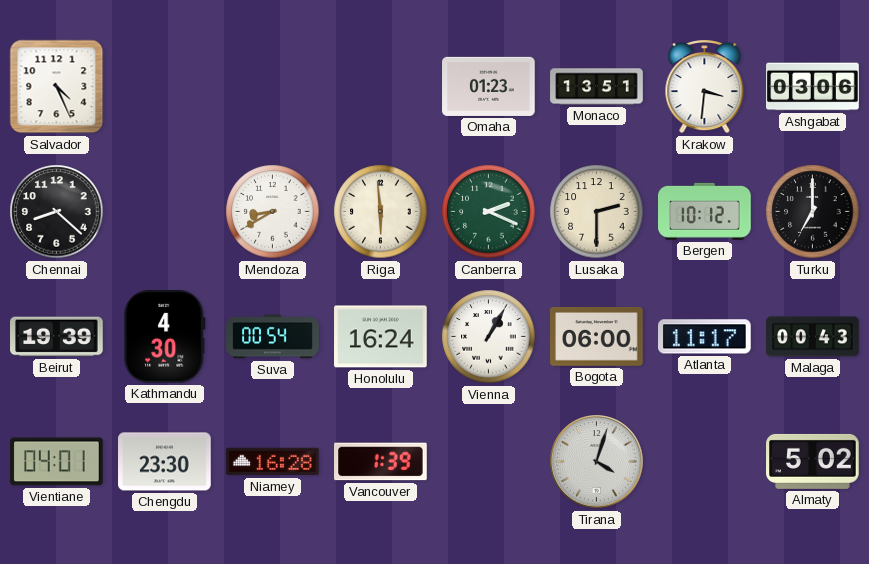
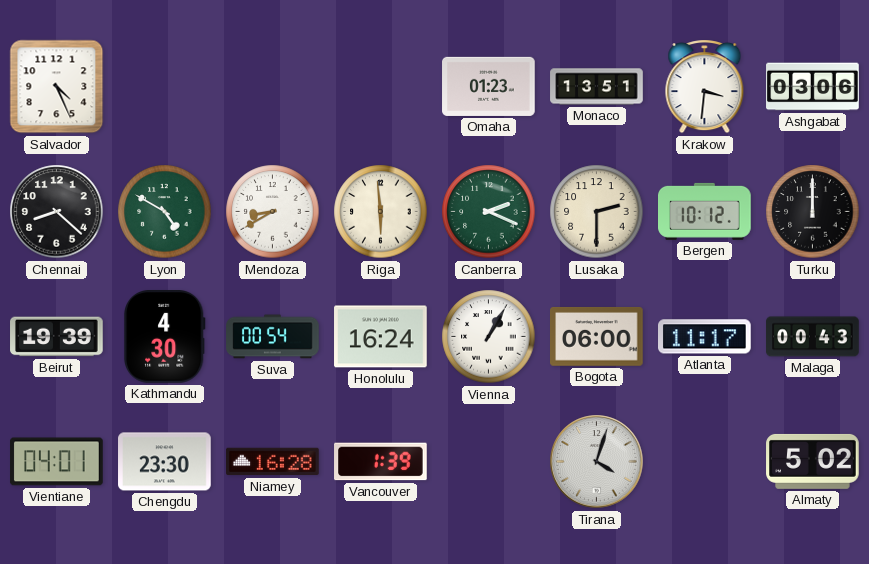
Lyon: none -> 4:50
Turku: 7:00 -> 12:00
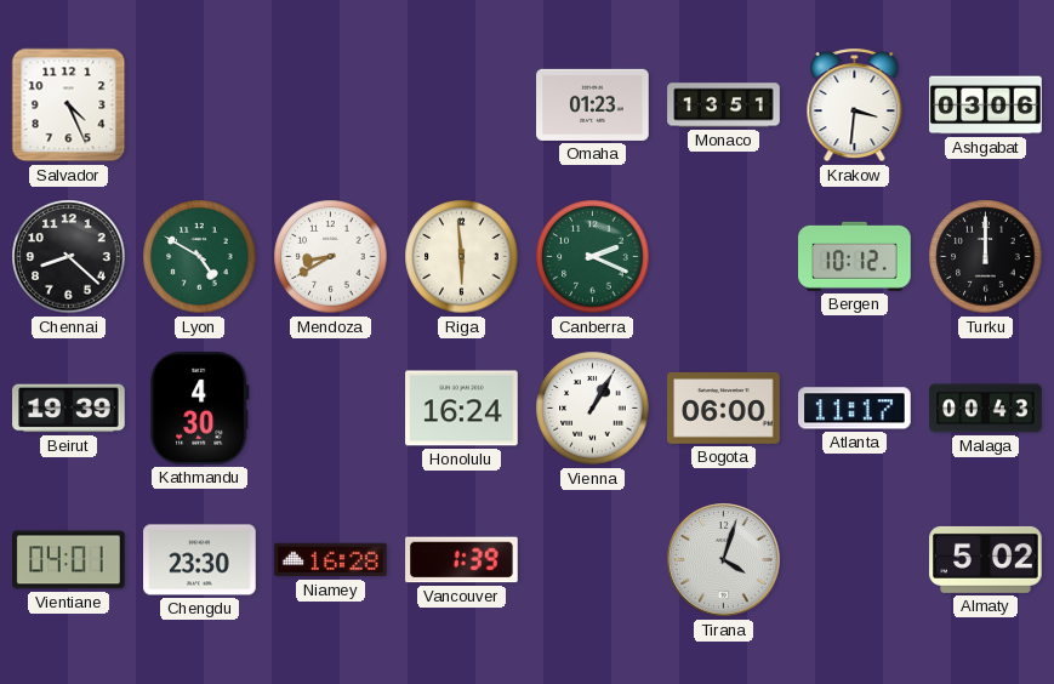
Lusaka: 2:30 -> none
Suva: 00:54 -> none
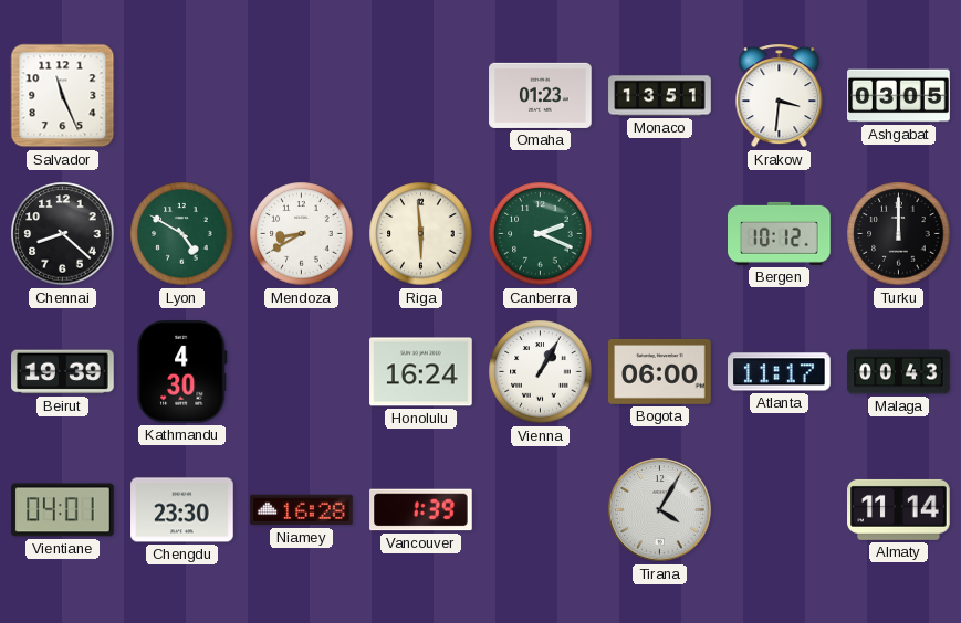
Salvador: 4:26 -> 11:26
Ashgabat: 03:06 -> 03:05
Tirana: 4:03 -> 4:05
Almaty: 5:02 -> 11:14
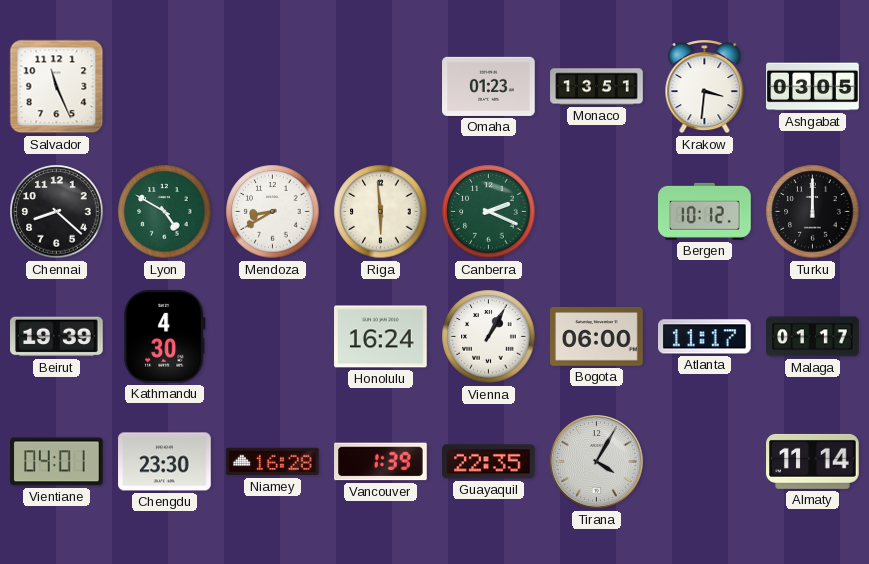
Malaga: 00:43 -> 01:17
Guayaquil: none -> 22:35
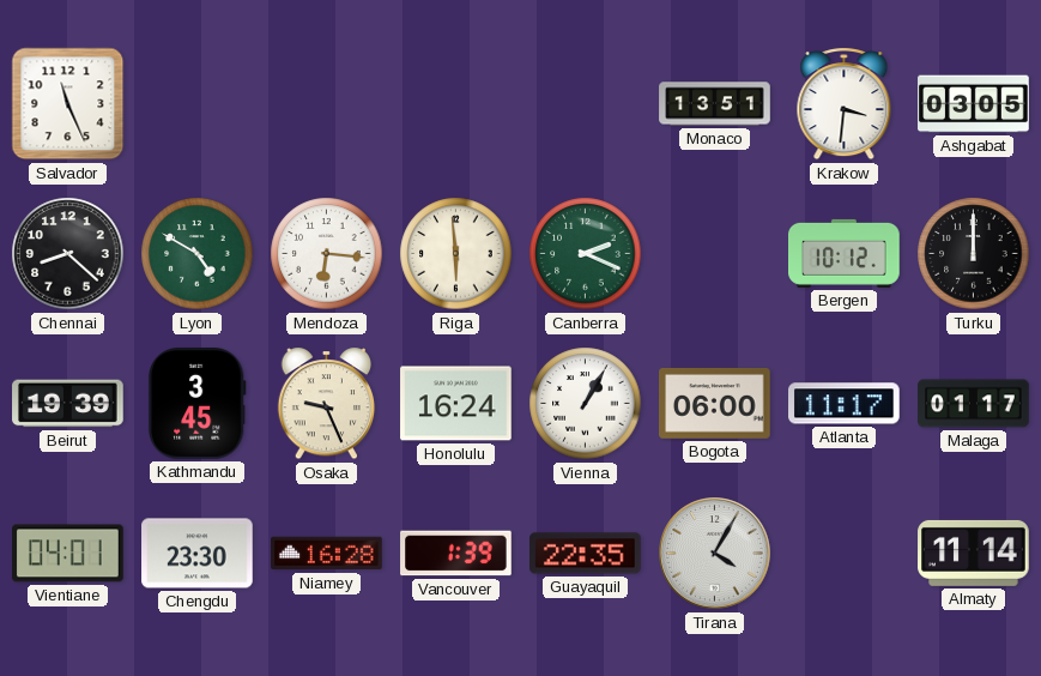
Omaha: 01:23 -> none
Mendoza: 8:40 -> 6:16
Kathmandu: 4:30 -> 3:45
Osaka: none -> 9:26
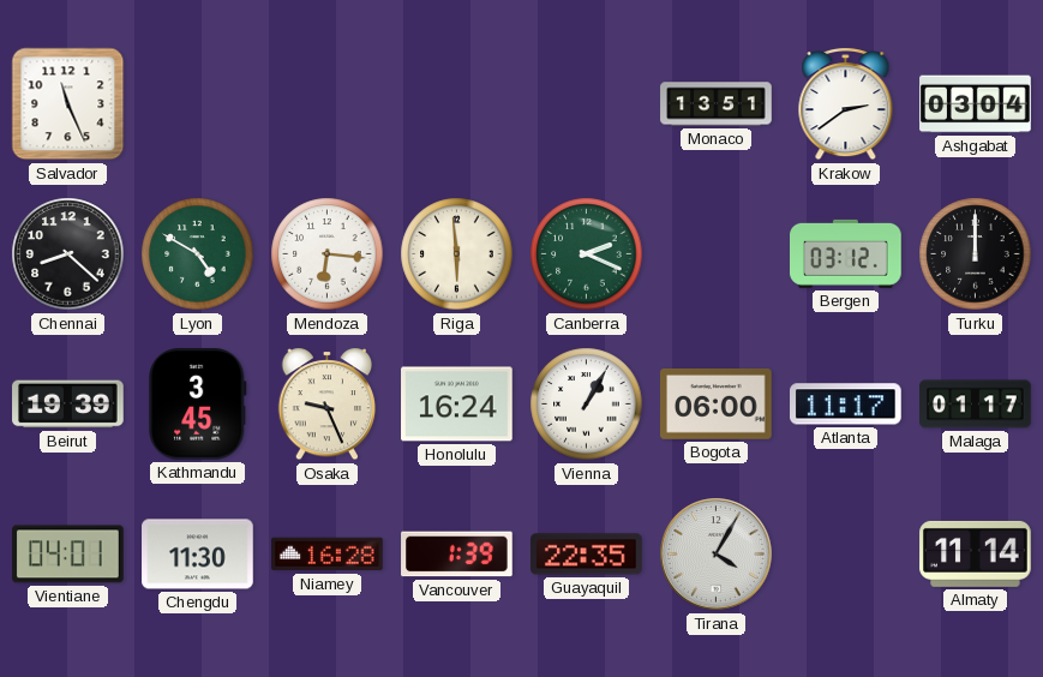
Krakow: 3:31 -> 2:39
Ashgabat: 03:05 -> 03:04
Bergen: 10:12 -> 03:12
Chengdu: 23:30 -> 11:30
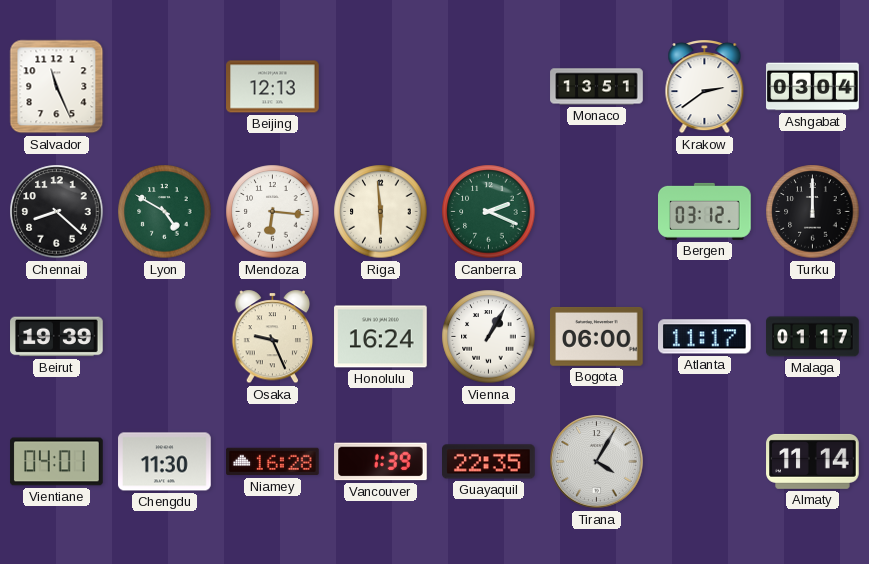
Beijing: none -> 12:13
Kathmandu: 3:45 -> none
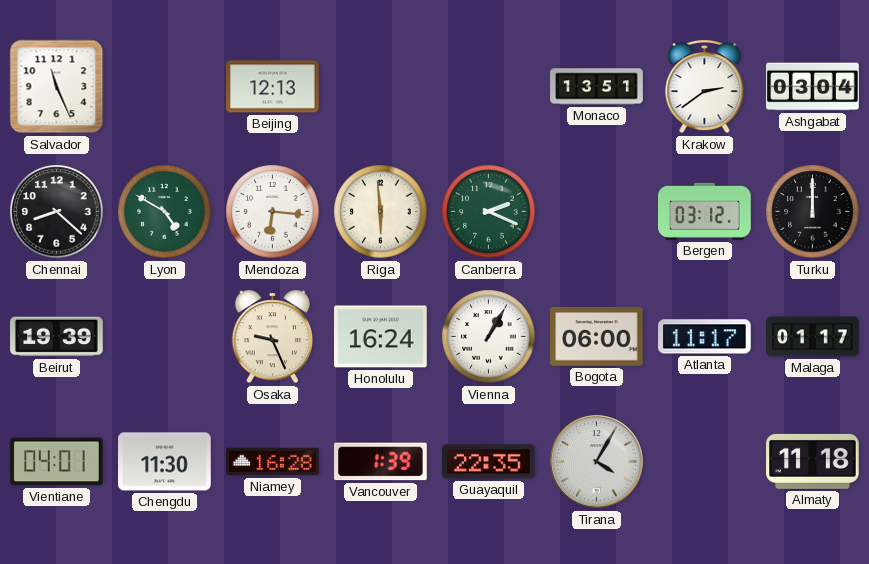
Almaty: 11:14 -> 11:18
